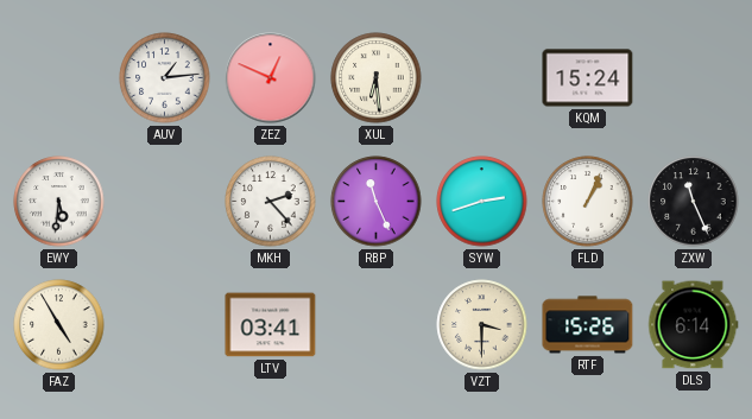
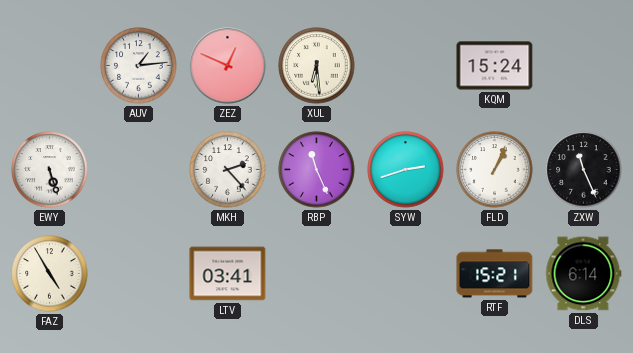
EWY: 5:31 -> 5:27
VZT: 3:30 -> none
RTF: 15:26 -> 15:21
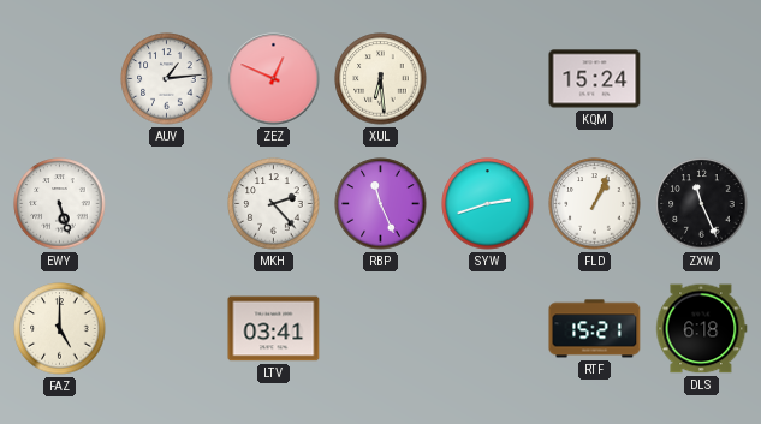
FAZ: 4:55 -> 5:00
DLS: 6:14 -> 6:18
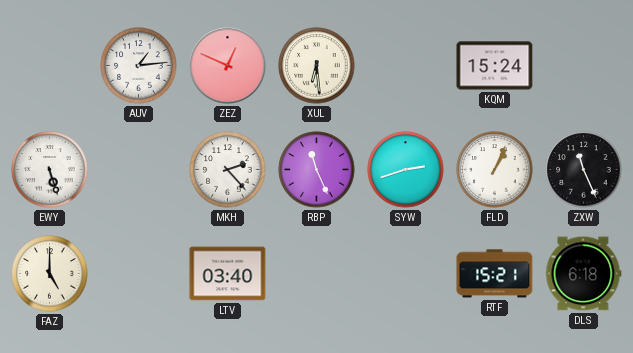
LTV: 03:41 -> 03:40
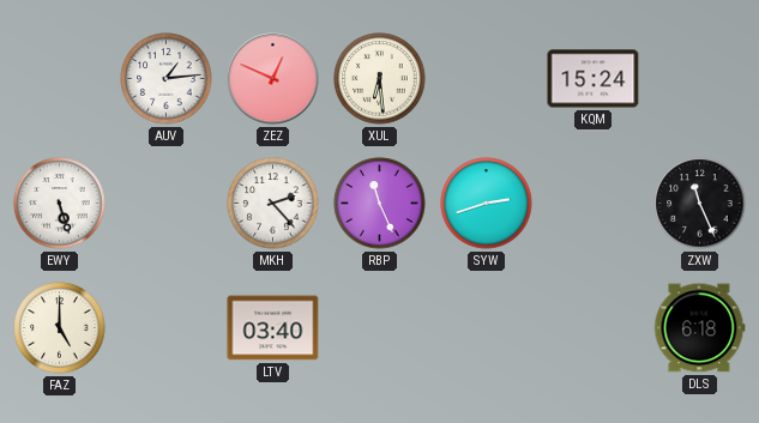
FLD: 1:04 -> none
RTF: 15:21 -> none
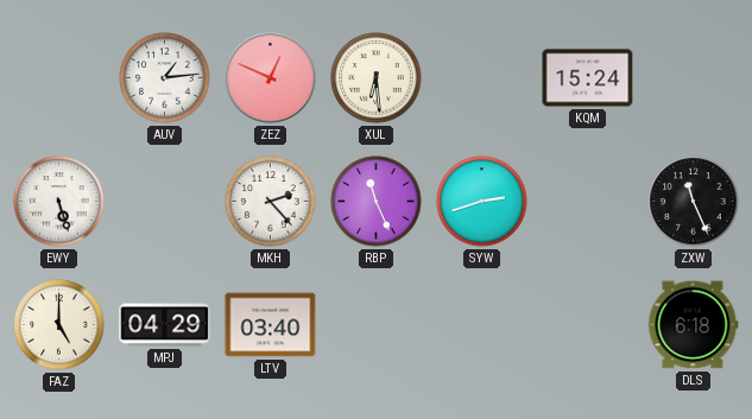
MPJ: none -> 04:29
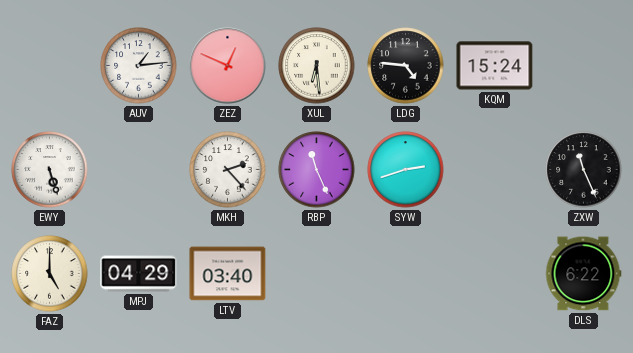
LDG: none -> 4:46
DLS: 6:18 -> 6:22
